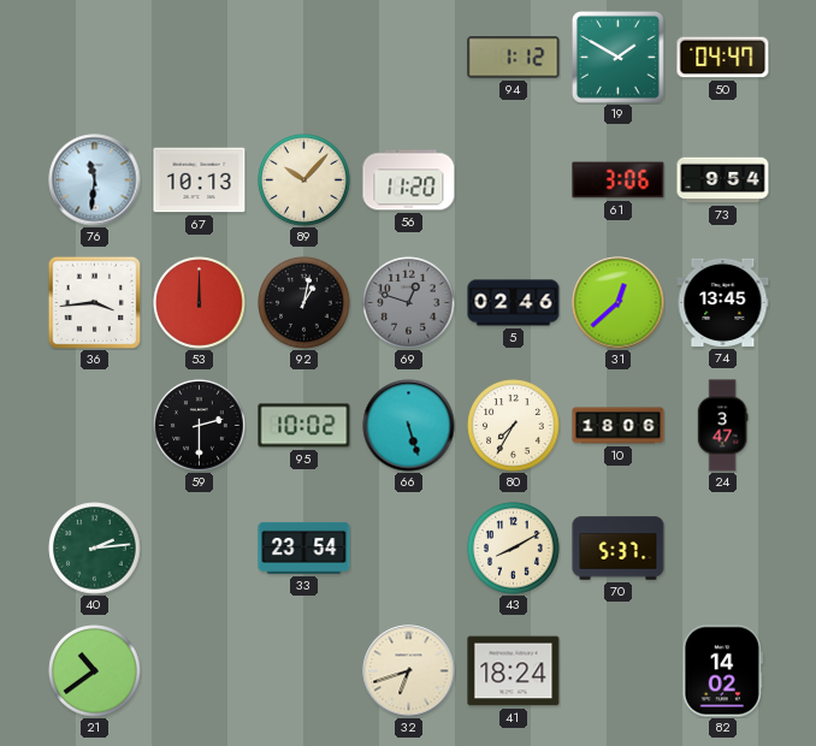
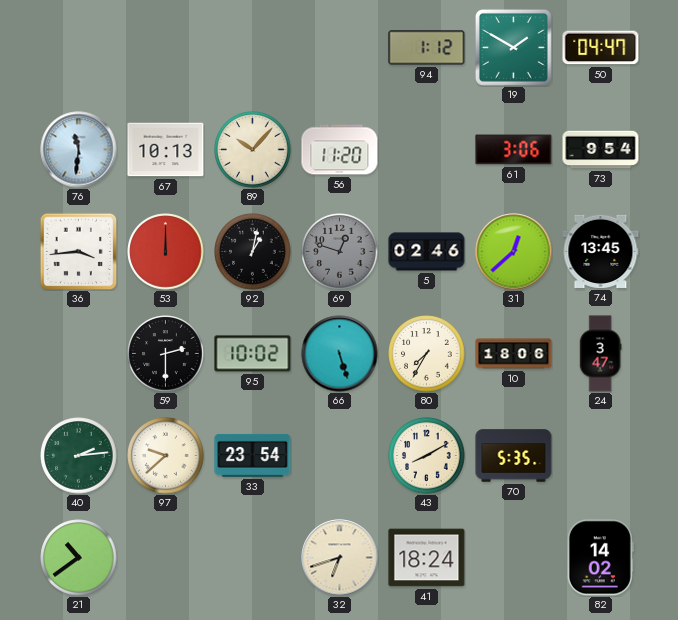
97: none -> 9:38
70: 5:37 -> 5:35
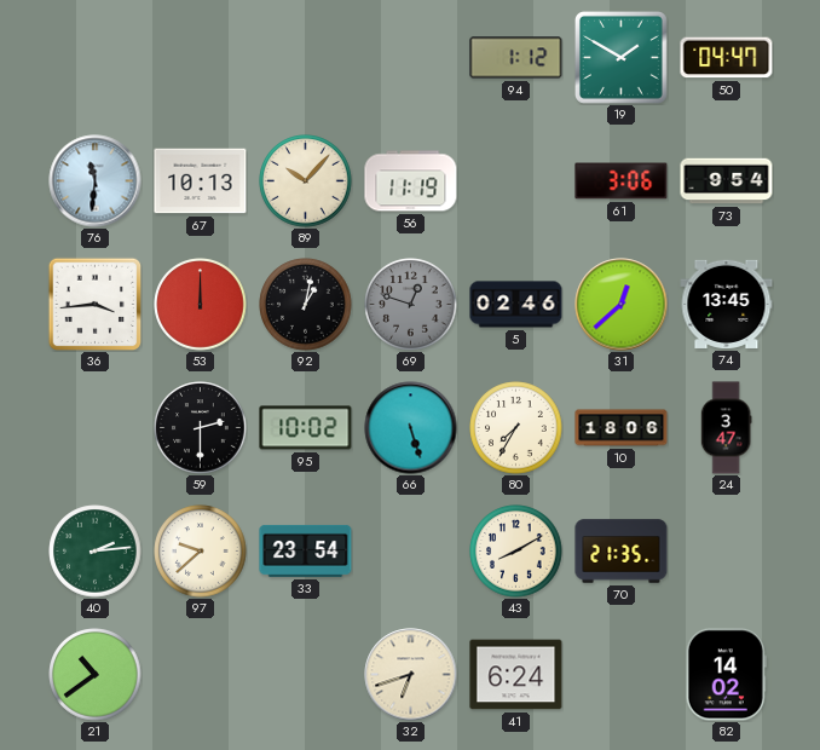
56: 11:20 -> 11:19
70: 5:35 -> 21:35
41: 18:24 -> 6:24
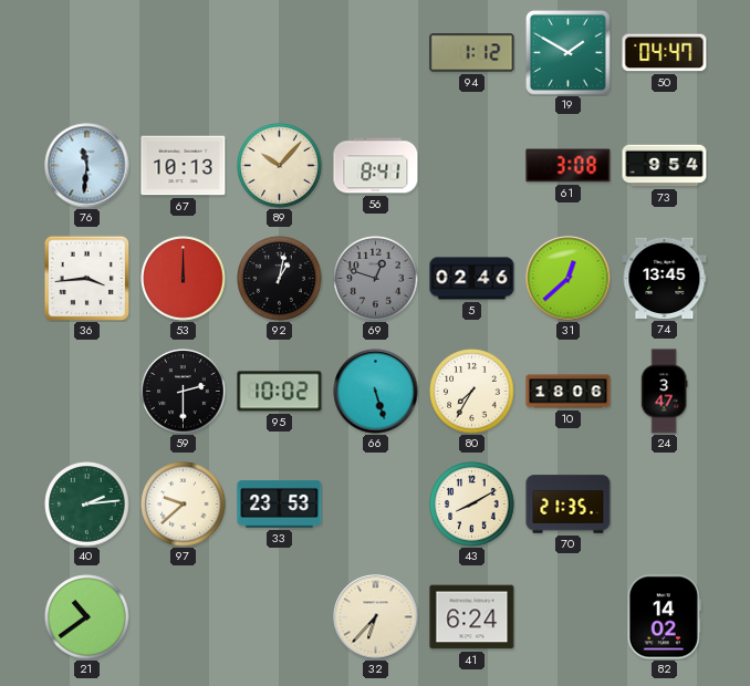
56: 11:19 -> 8:41
61: 3:06 -> 3:08
33: 23:54 -> 23:53
32: 6:42 -> 6:37
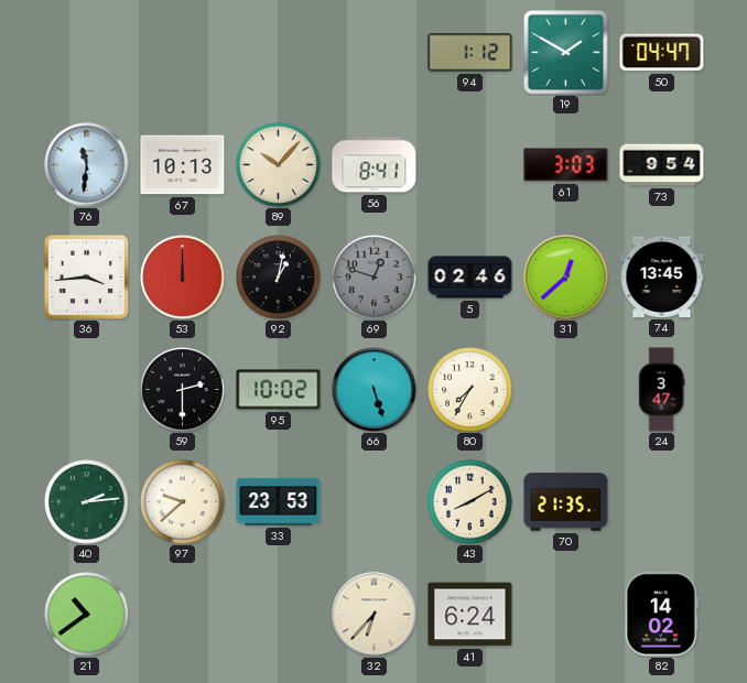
61: 3:08 -> 3:03
10: 18:06 -> none
